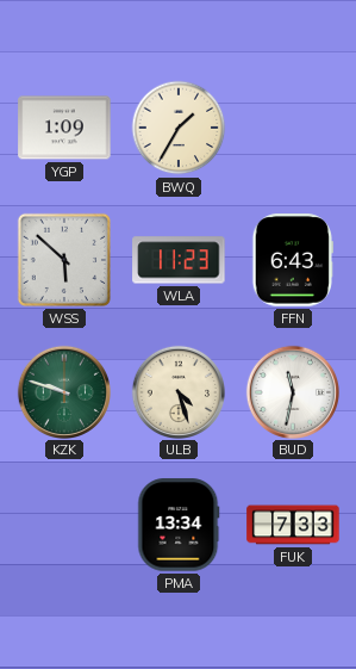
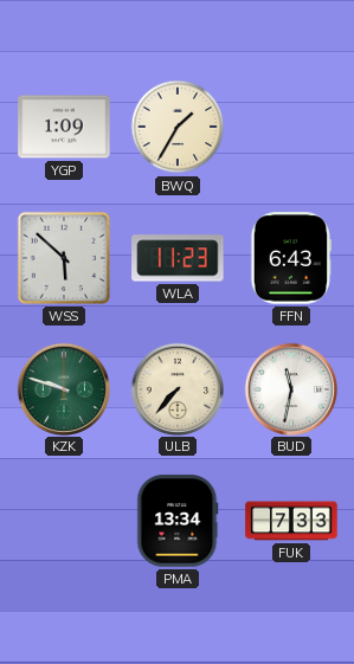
ULB: 4:27 -> 7:37
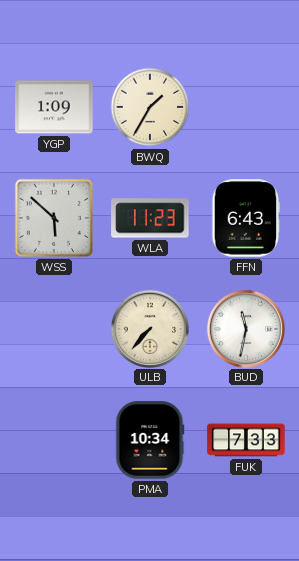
KZK: 9:48 -> none
PMA: 13:34 -> 10:34
